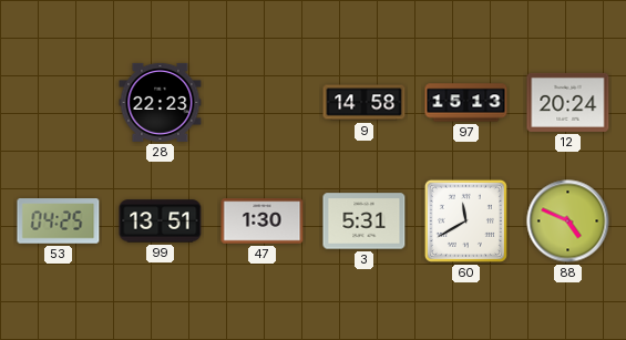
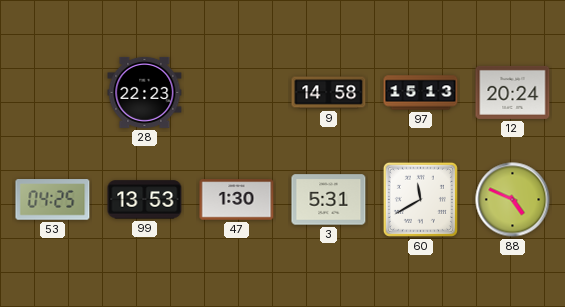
99: 13:51 -> 13:53
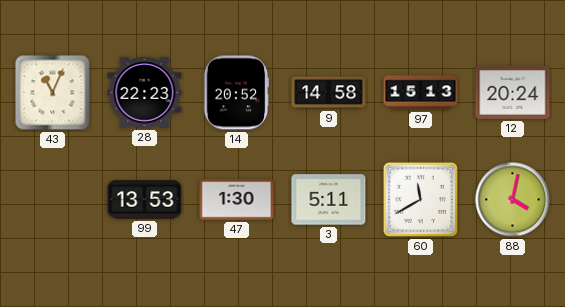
43: none -> 11:04
14: none -> 20:52
53: 04:25 -> none
3: 5:31 -> 5:11
88: 4:49 -> 4:02
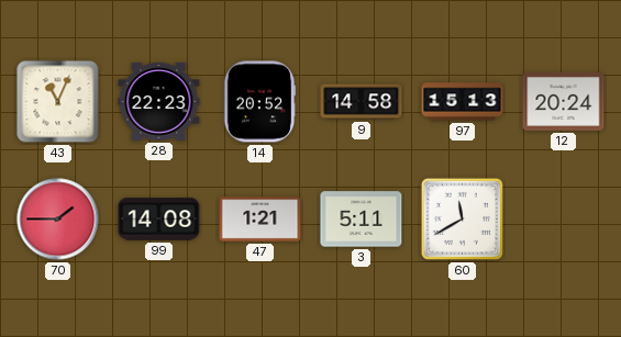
70: none -> 1:45
99: 13:53 -> 14:08
47: 1:30 -> 1:21
88: 4:02 -> none
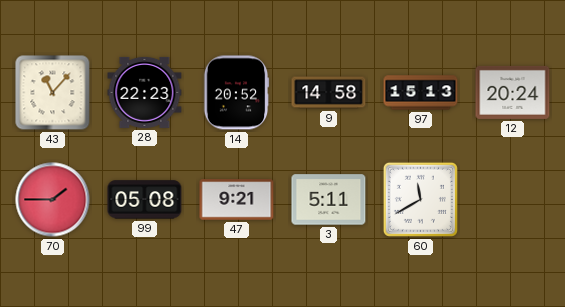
43: 11:04 -> 11:07
99: 14:08 -> 05:08
47: 1:21 -> 9:21
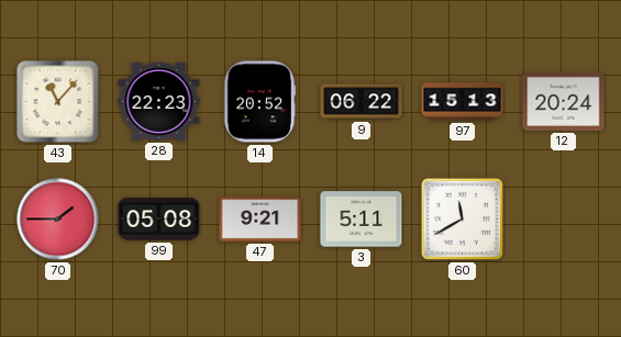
9: 14:58 -> 06:22
